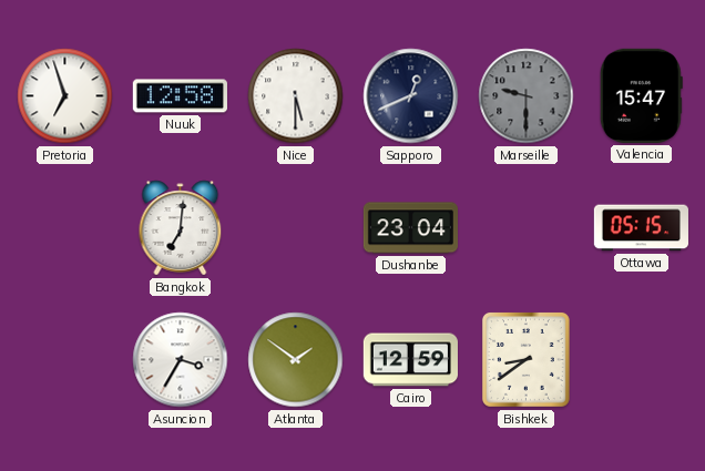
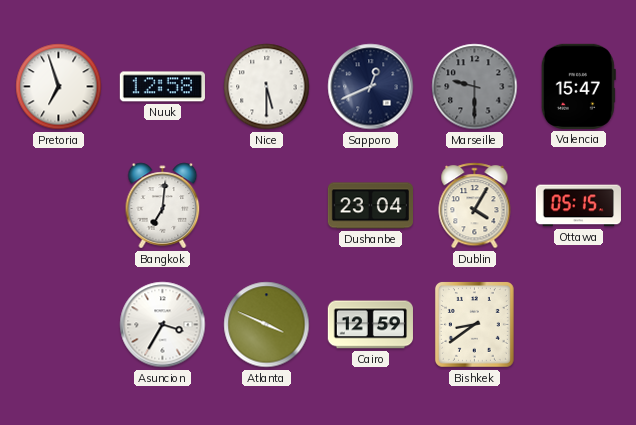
Dublin: none -> 4:05
Atlanta: 1:51 -> 3:49
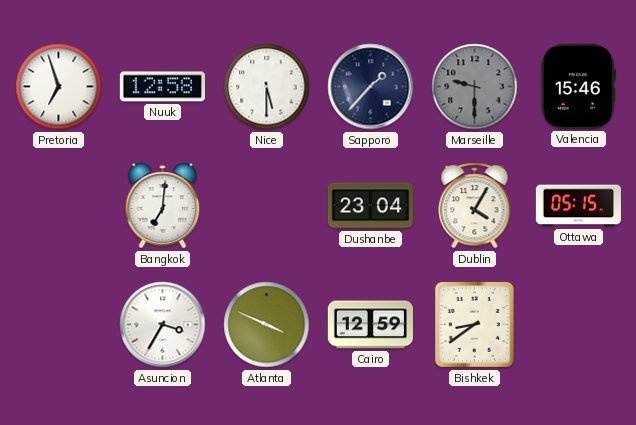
Sapporo: 12:41 -> 1:37
Valencia: 15:47 -> 15:46
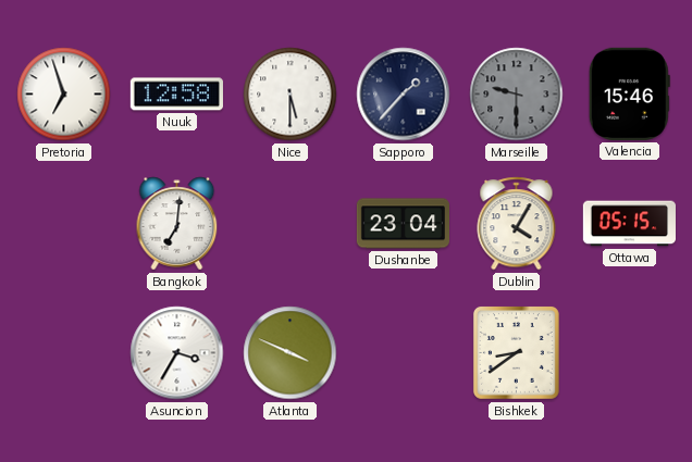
Cairo: 12:59 -> none
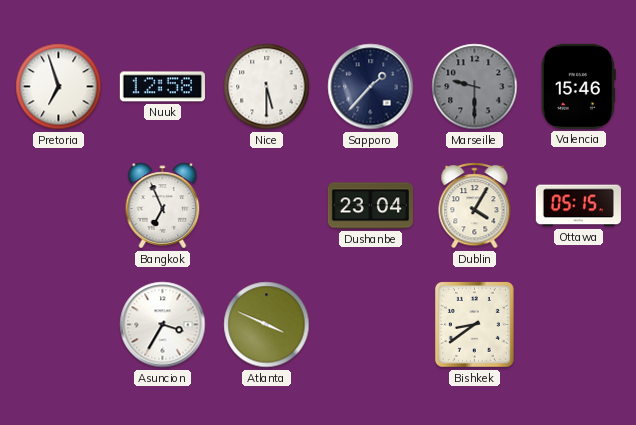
Bangkok: 7:01 -> 6:56
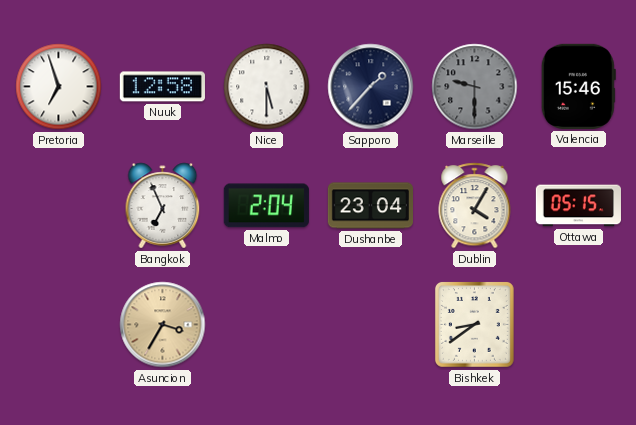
Malmo: none -> 2:04
Asuncion dial: white -> champagne
Atlanta: 3:49 -> none
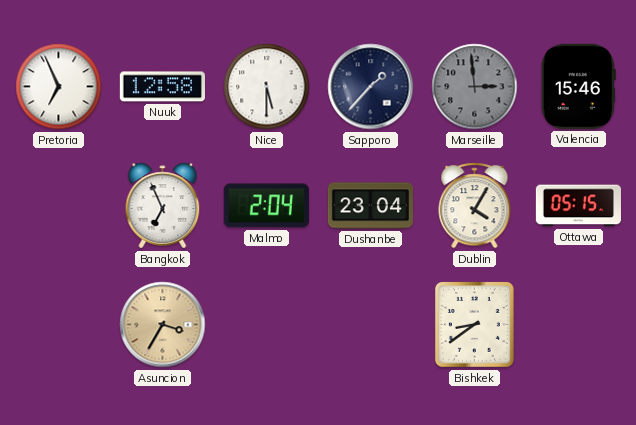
Pretoria: 6:57 -> 6:56
Marseille: 9:30 -> 2:59
